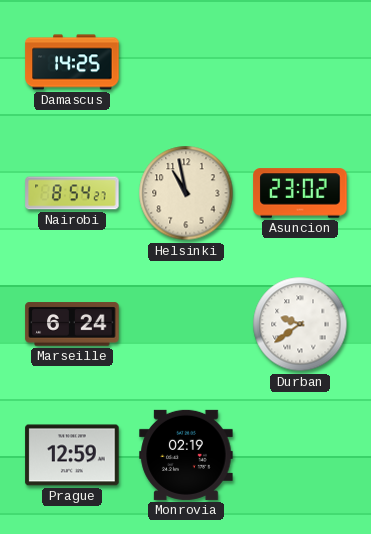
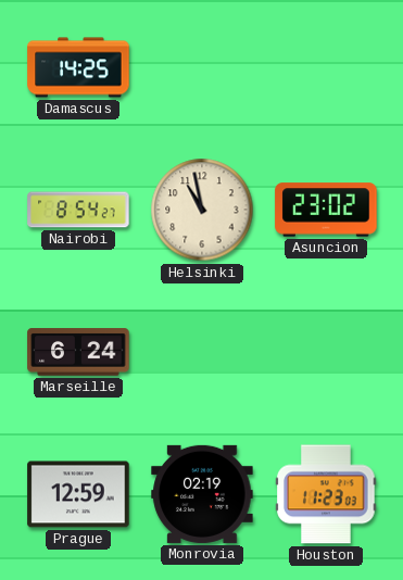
Durban: 9:39 -> none
Houston: none -> 11:23
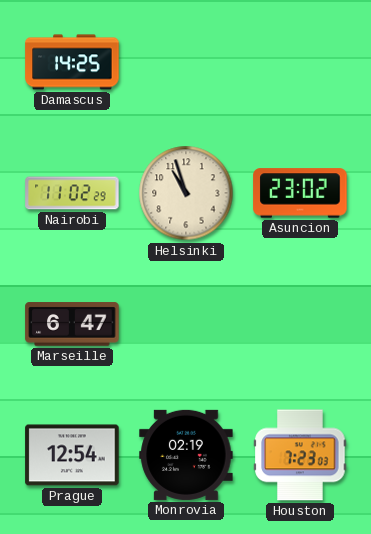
Nairobi: 8:54 -> 11:02
Helsinki: 10:58 -> 10:57
Marseille: 6:24 -> 6:47
Prague: 12:59 -> 12:54
Houston: 11:23 -> 7:23
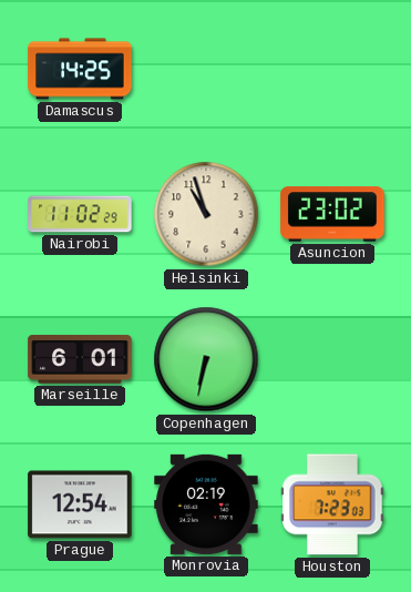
Marseille: 6:47 -> 6:01
Copenhagen: none -> 6:32
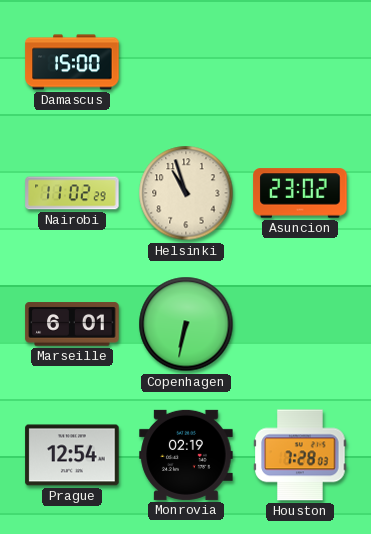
Damascus: 14:25 -> 15:00
Houston: 7:23 -> 7:28
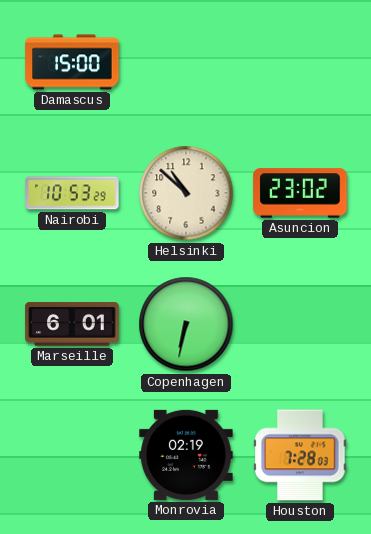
Nairobi: 11:02 -> 10:53
Helsinki: 10:57 -> 10:52
Prague: 12:54 -> none
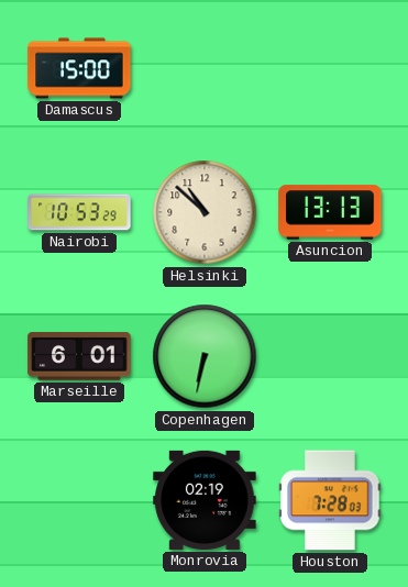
Asuncion: 23:02 -> 13:13
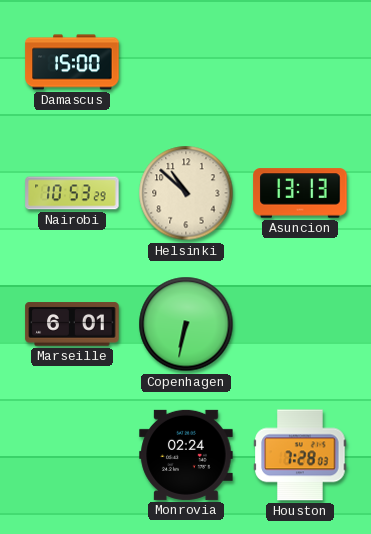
Monrovia: 02:19 -> 02:24
